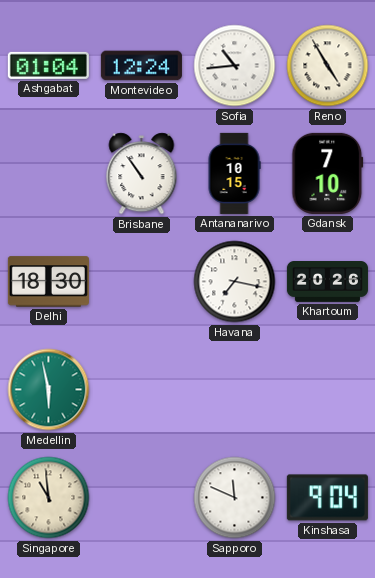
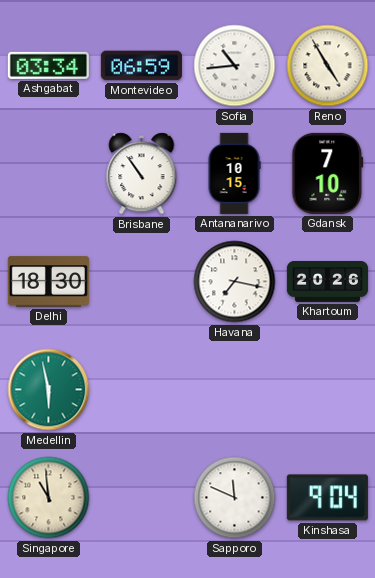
Ashgabat: 01:04 -> 03:34
Montevideo: 12:24 -> 06:59
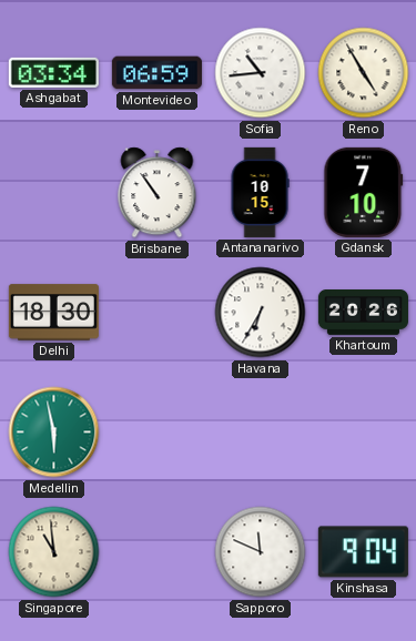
Havana: 7:17 -> 6:35
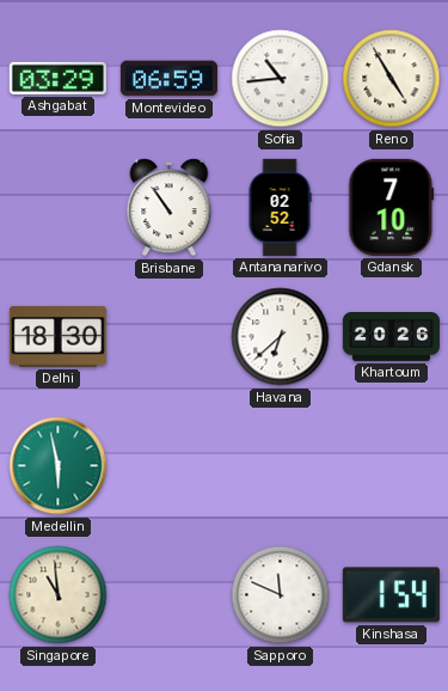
Ashgabat: 03:34 -> 03:29
Antananarivo: 10:15 -> 02:52
Havana: 6:35 -> 6:38
Kinshasa: 9:04 -> 1:54
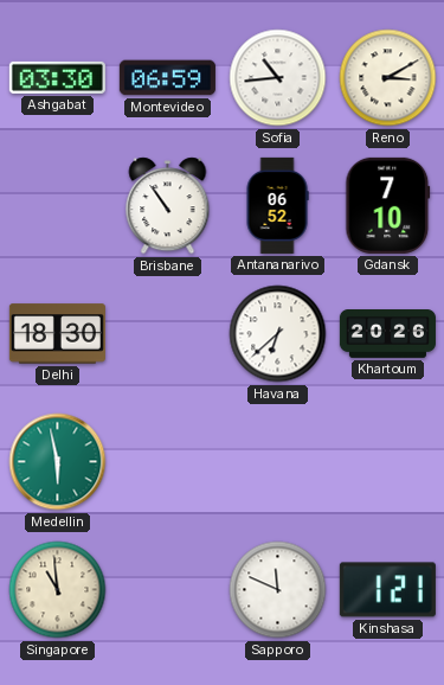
Ashgabat: 03:29 -> 03:30
Reno: 4:55 -> 3:10
Antananarivo: 02:52 -> 06:52
Kinshasa: 1:54 -> 1:21
